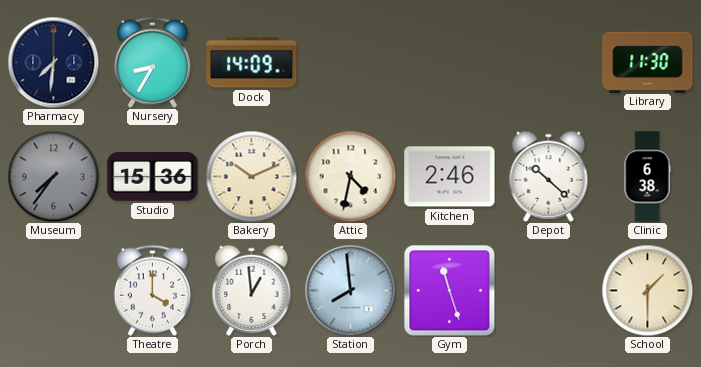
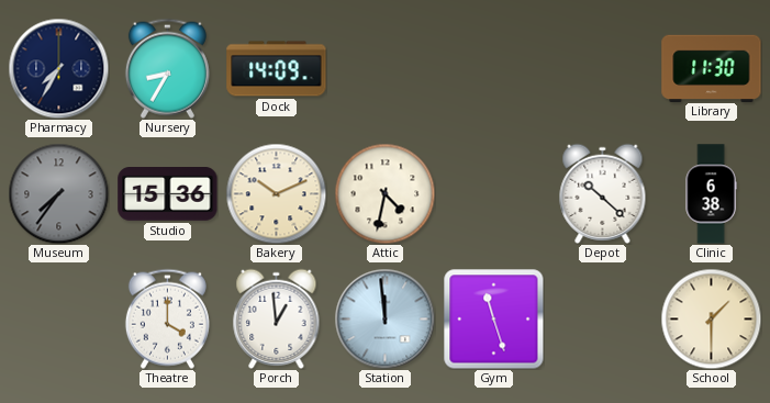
Pharmacy: 7:31 -> 7:35
Kitchen: 2:46 -> none
Station: 7:59 -> 11:59
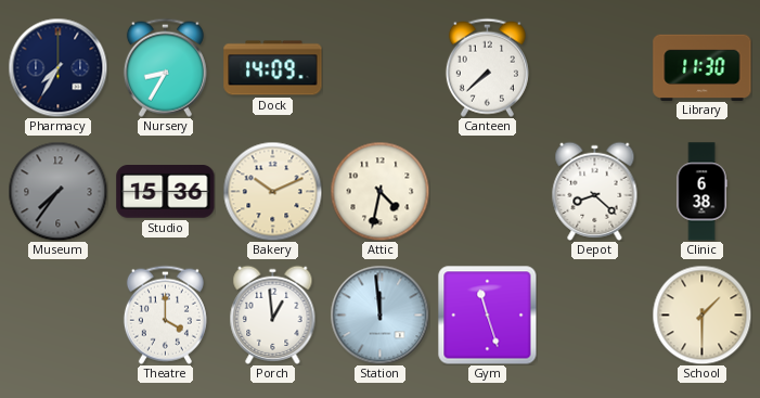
Canteen: none -> 7:38
Depot: 10:22 -> 8:22
